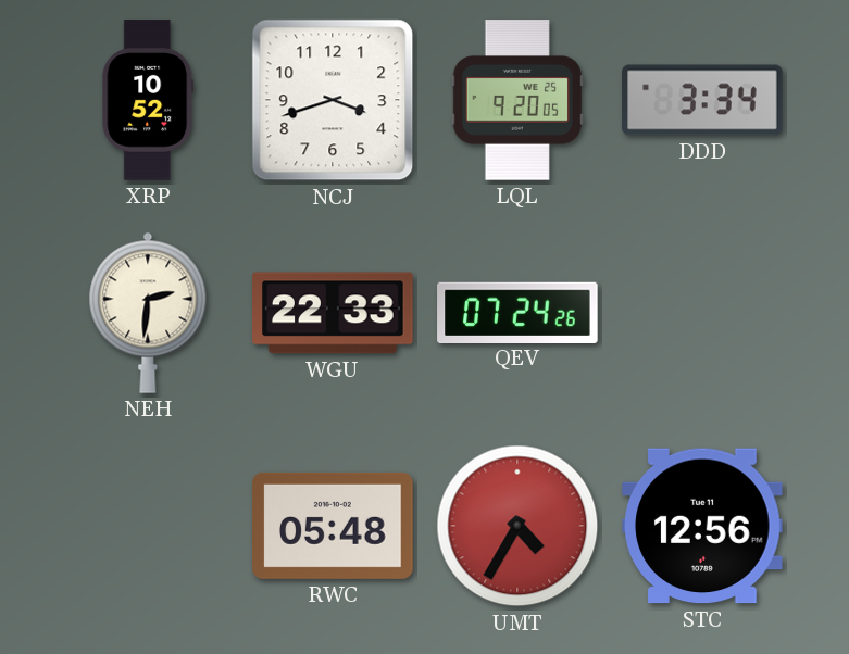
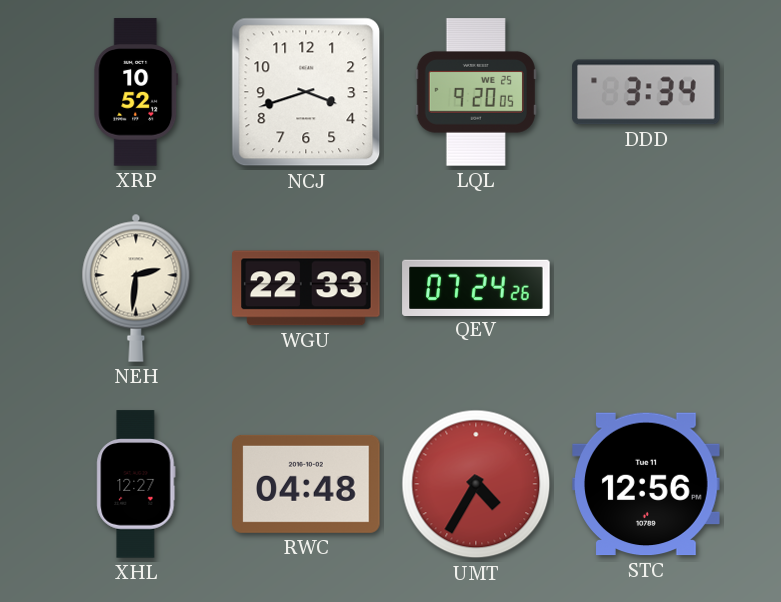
XHL: none -> 12:27
RWC: 05:48 -> 04:48
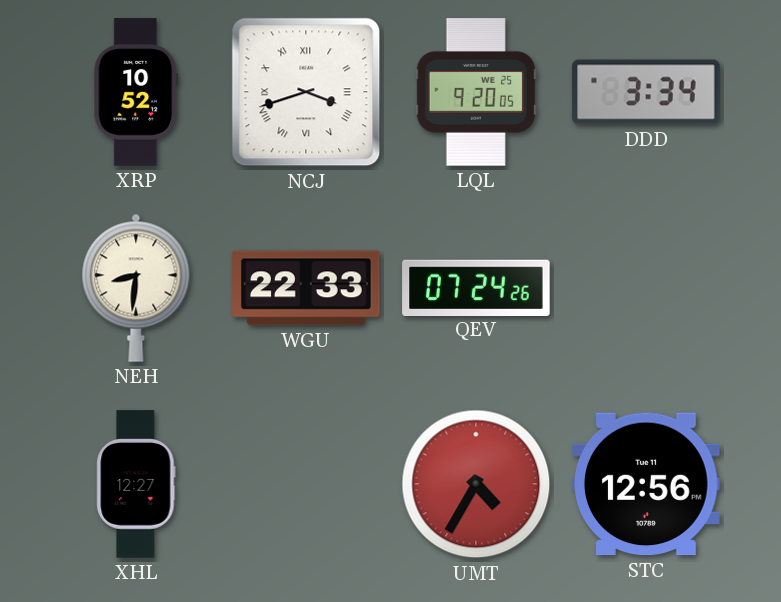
NCJ numerals: Arabic -> Roman
NEH: 2:31 -> 8:31
RWC: 04:48 -> none
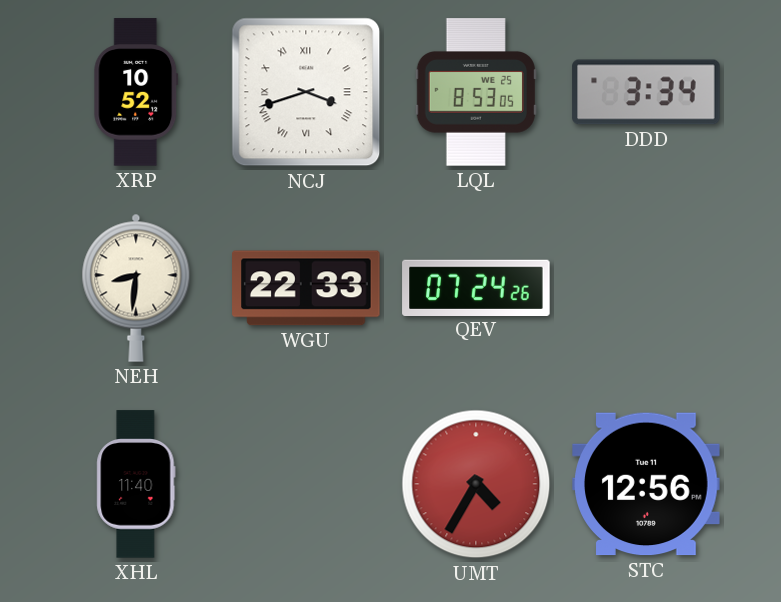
LQL: 9:20 -> 8:53
XHL: 12:27 -> 11:40
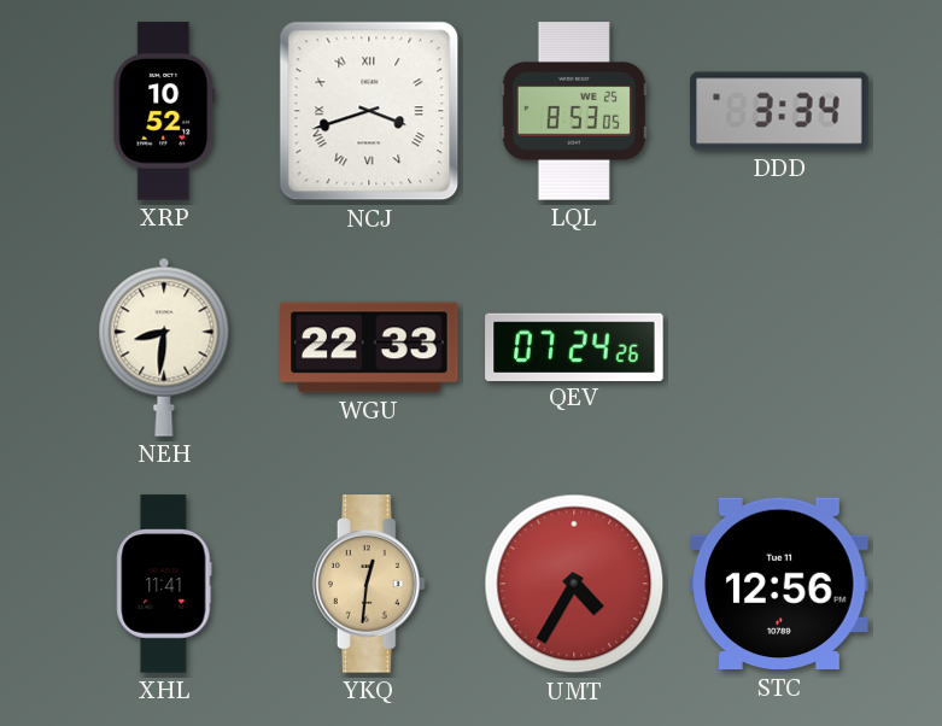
XHL: 11:40 -> 11:41
YKQ: none -> 12:31
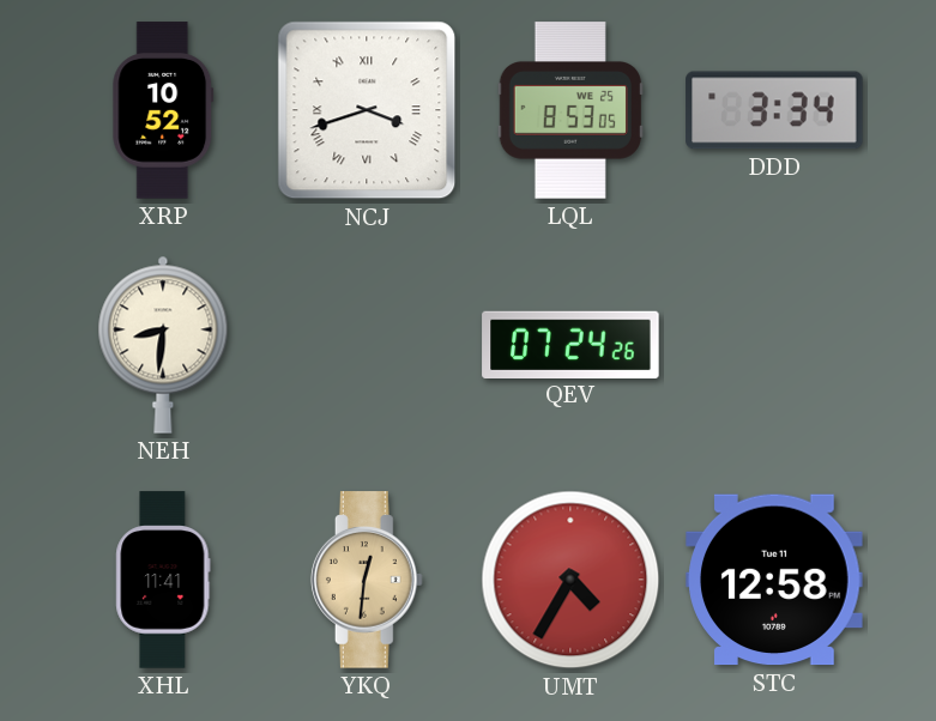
WGU: 22:33 -> none
STC: 12:56 -> 12:58
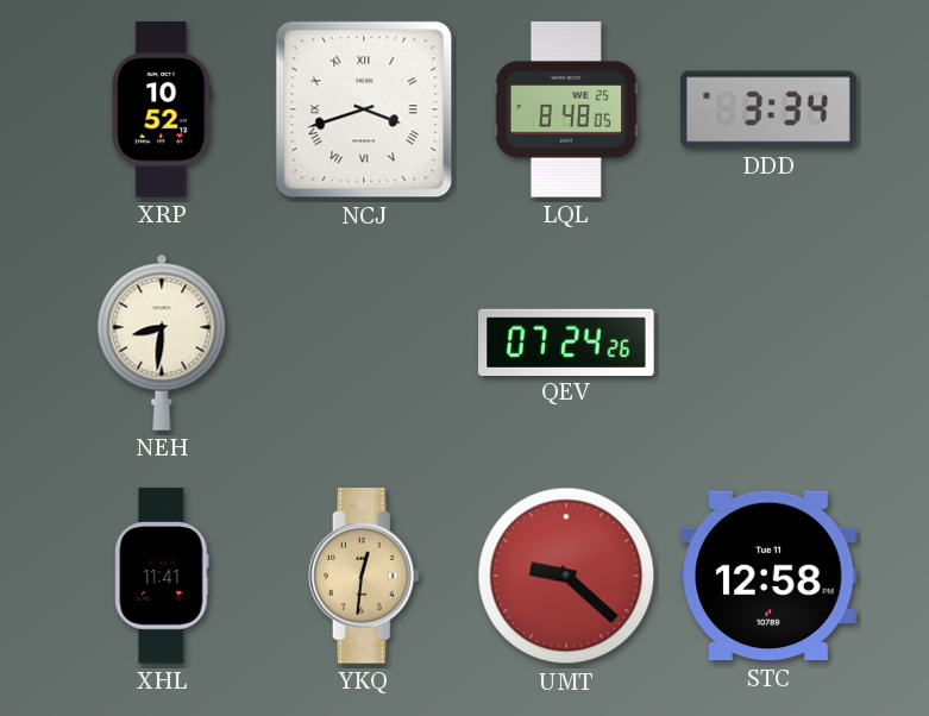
LQL: 8:53 -> 8:48
UMT: 4:35 -> 9:22
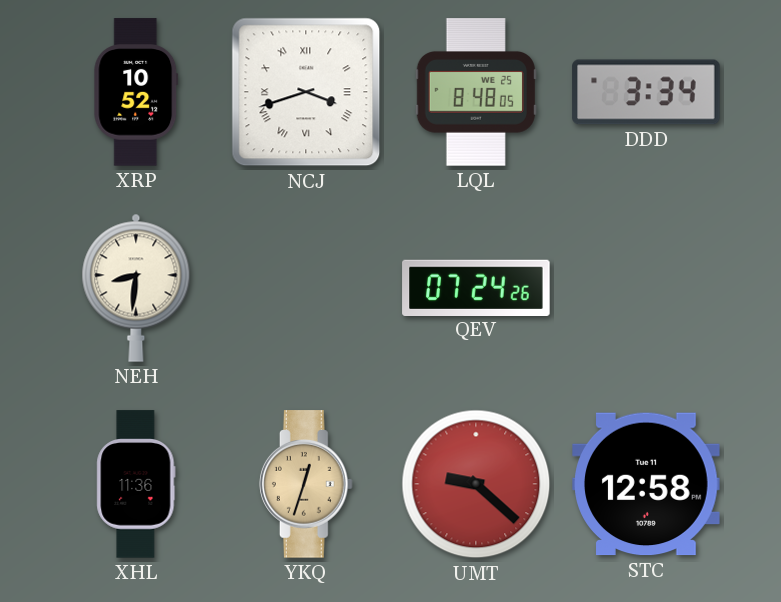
XHL: 11:41 -> 11:36
YKQ: 12:31 -> 12:33
